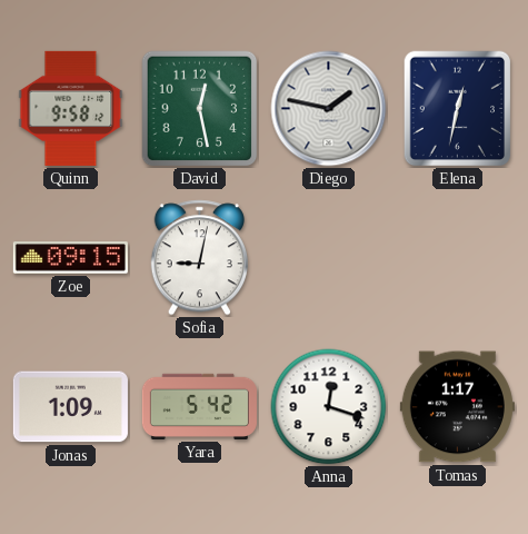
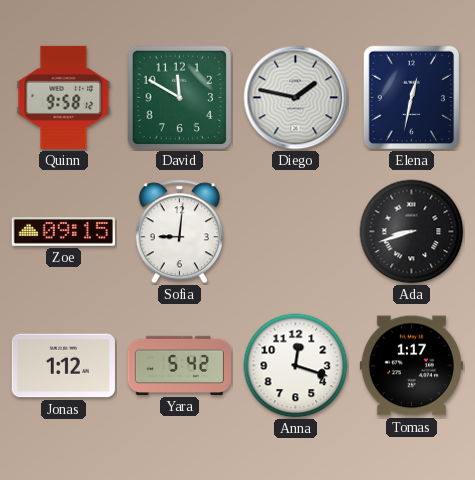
David: 12:28 -> 11:50
Sofia: 9:02 -> 9:01
Ada: none -> 8:42
Jonas: 1:09 -> 1:12
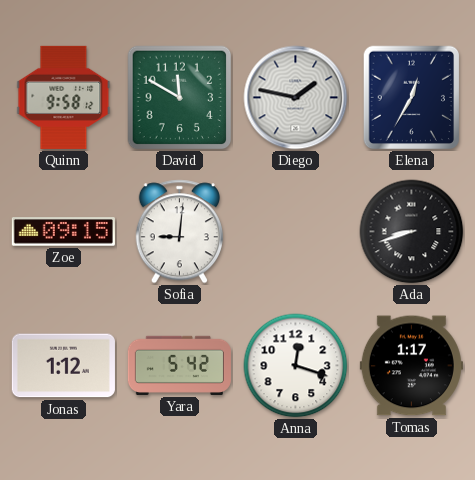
Elena: 12:32 -> 12:35
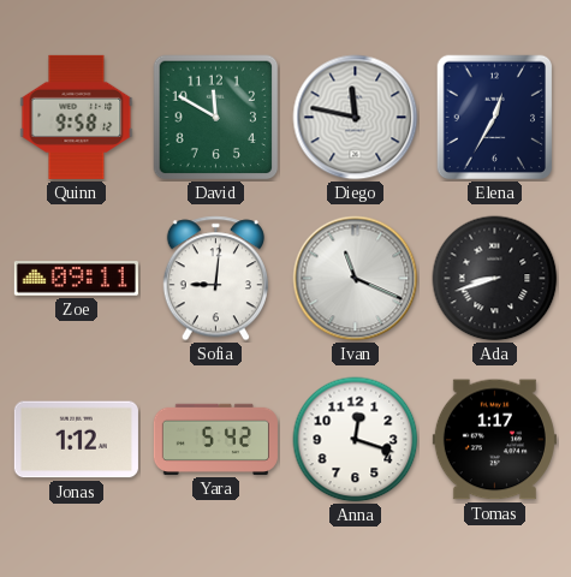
Diego: 1:47 -> 11:47
Zoe: 09:15 -> 09:11
Ivan: none -> 11:19
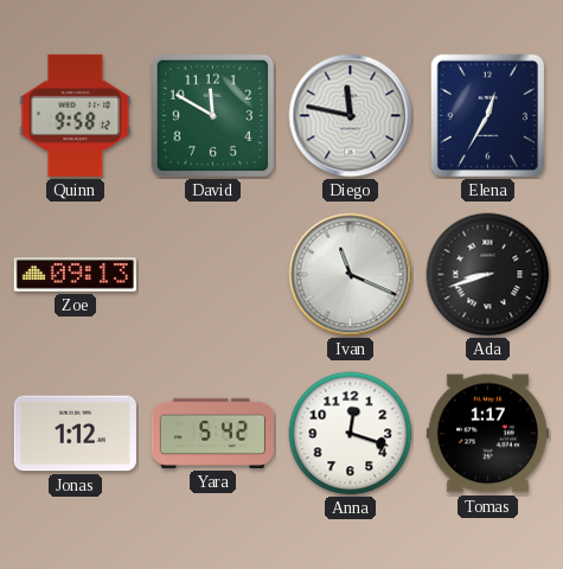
Zoe: 09:11 -> 09:13
Sofia: 9:01 -> none
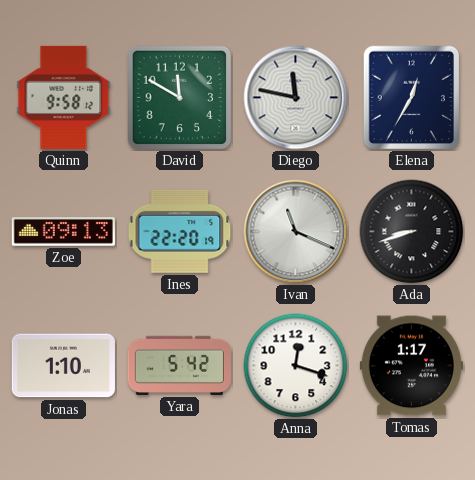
Ines: none -> 22:20
Jonas: 1:12 -> 1:10
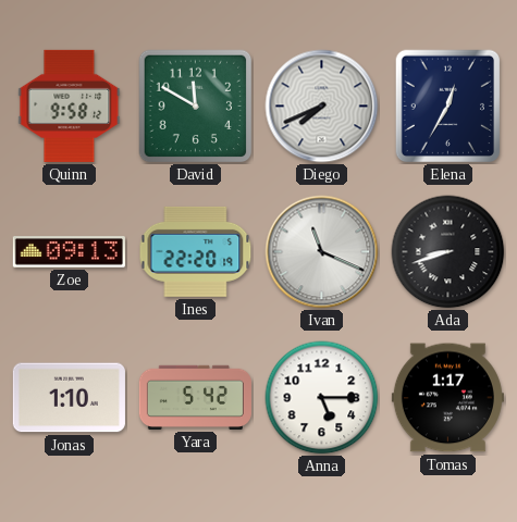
Diego: 11:47 -> 7:41
Anna: 12:18 -> 5:15
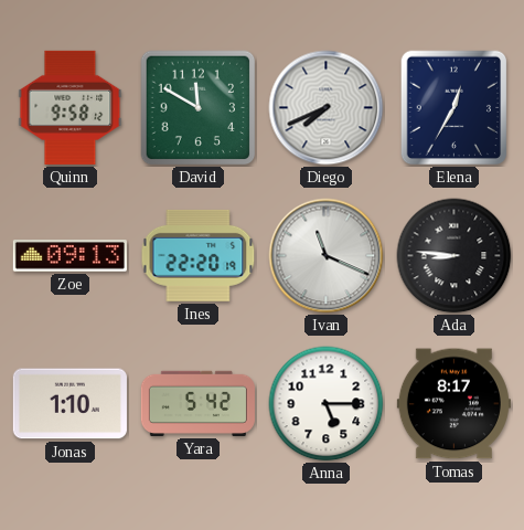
Ada: 8:42 -> 8:46
Tomas: 1:17 -> 8:17
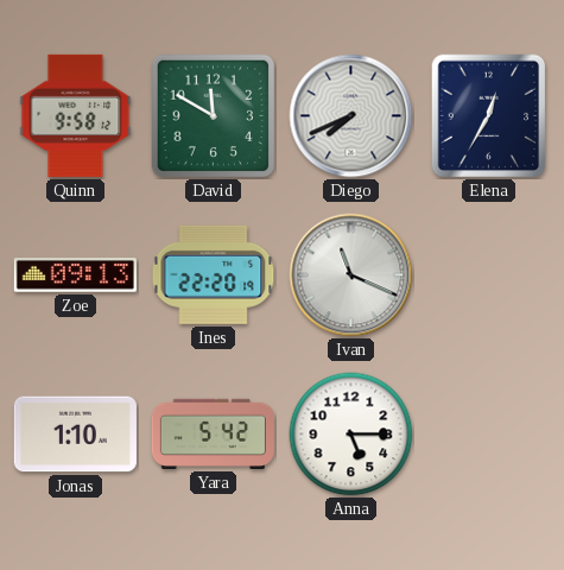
Ada: 8:46 -> none
Tomas: 8:17 -> none
